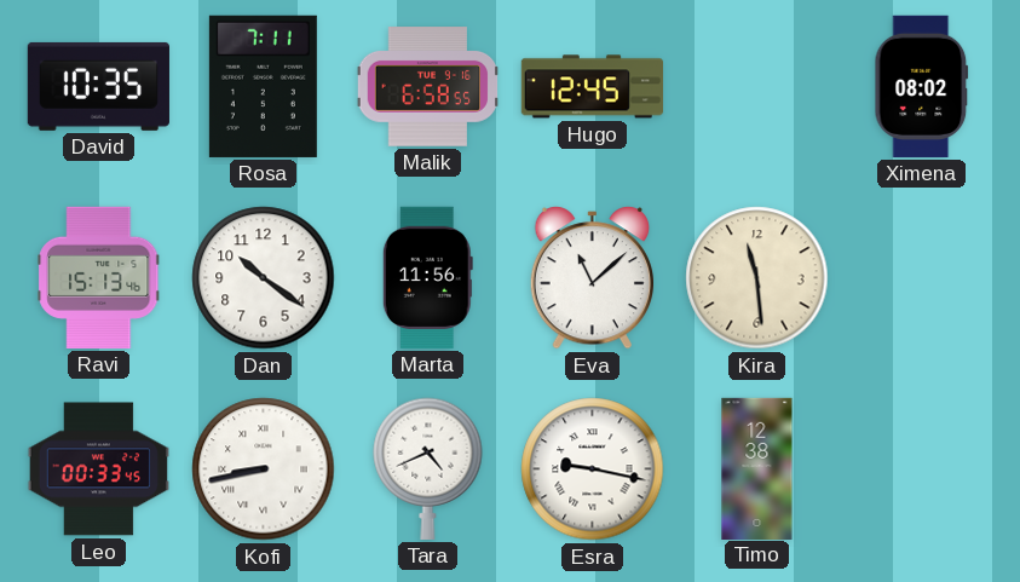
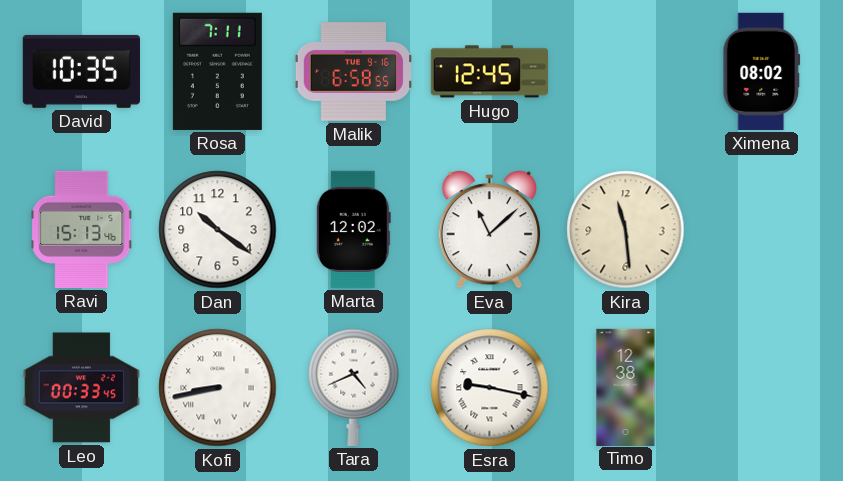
Marta: 11:56 -> 12:02
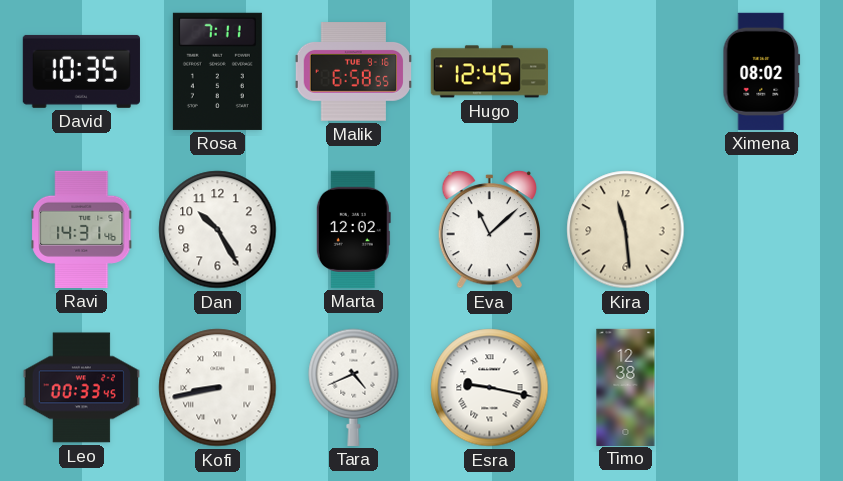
Ravi: 15:13 -> 14:31
Dan: 10:21 -> 10:25
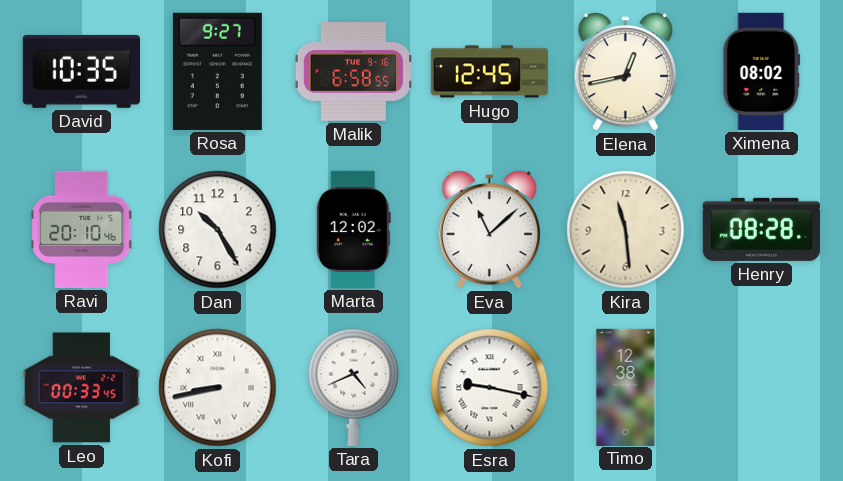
Rosa: 7:11 -> 9:27
Elena: none -> 12:43
Ravi: 14:31 -> 20:10
Henry: none -> 08:28
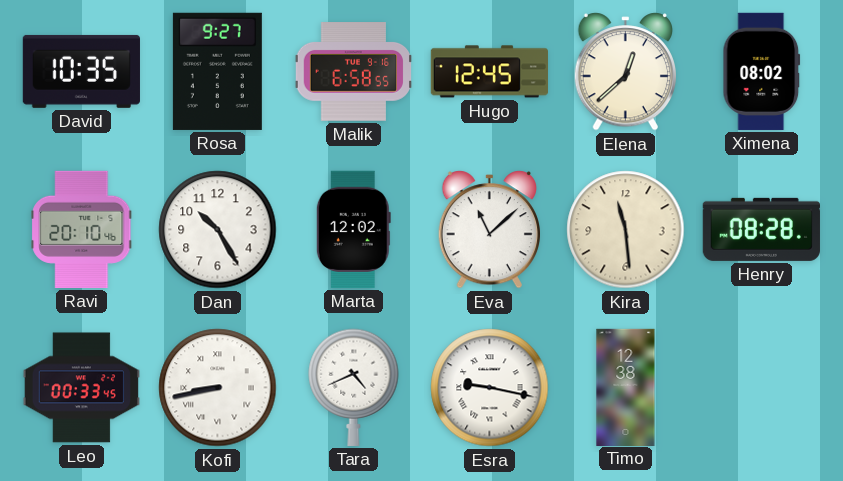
Elena: 12:43 -> 12:38
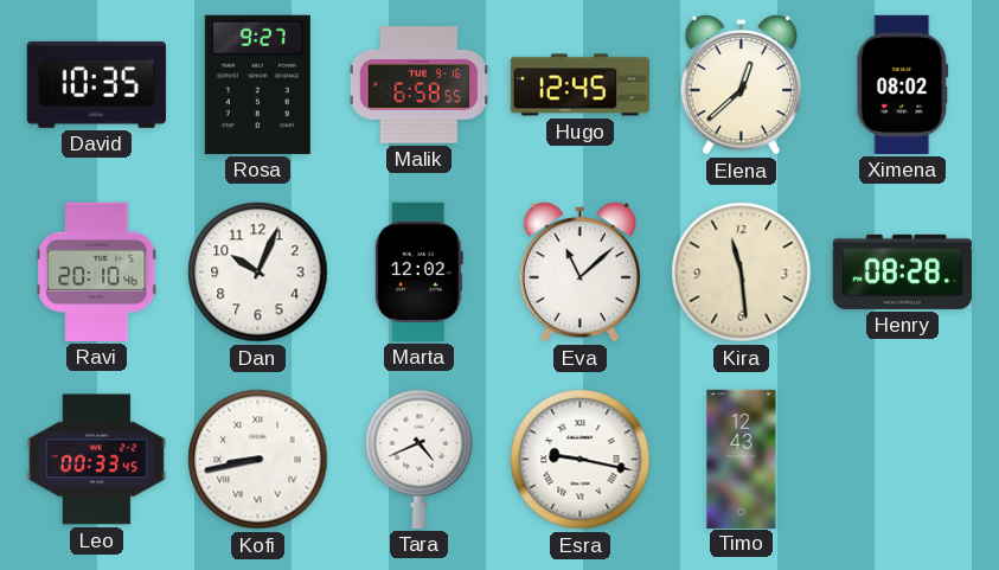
Dan: 10:25 -> 10:04
Timo: 12:38 -> 12:43
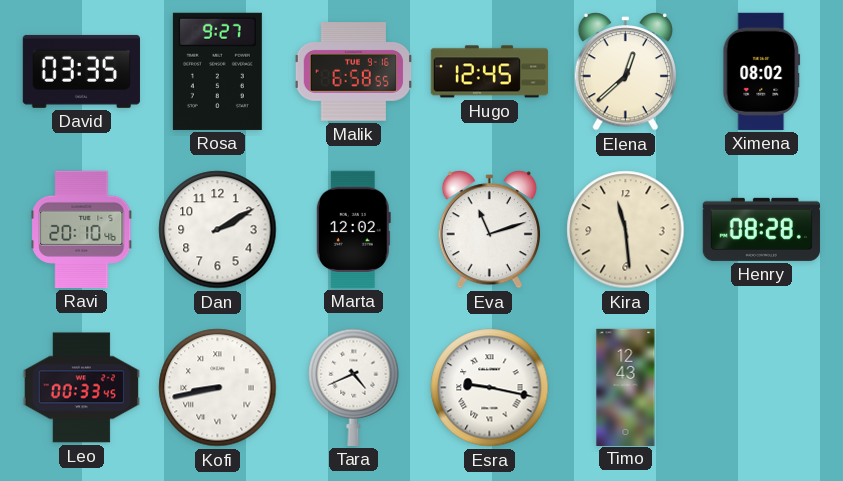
David: 10:35 -> 03:35
Dan: 10:04 -> 2:10
Eva: 11:08 -> 11:12
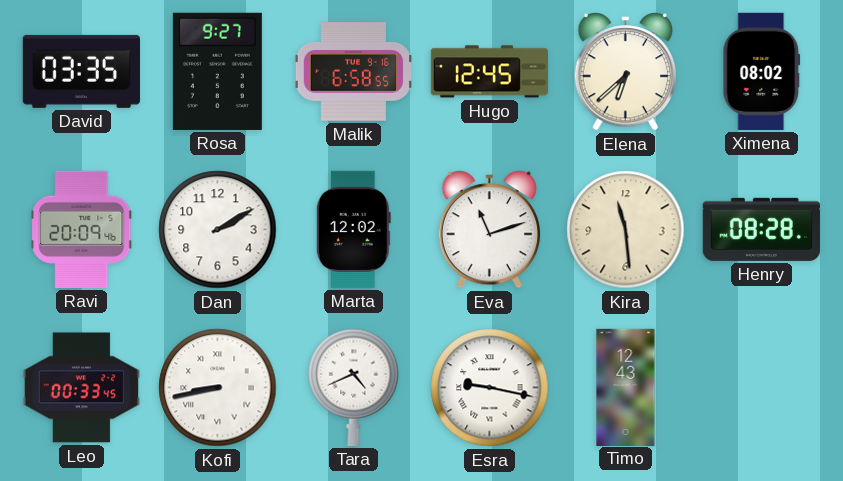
Elena: 12:38 -> 6:38
Ravi: 20:10 -> 20:09
